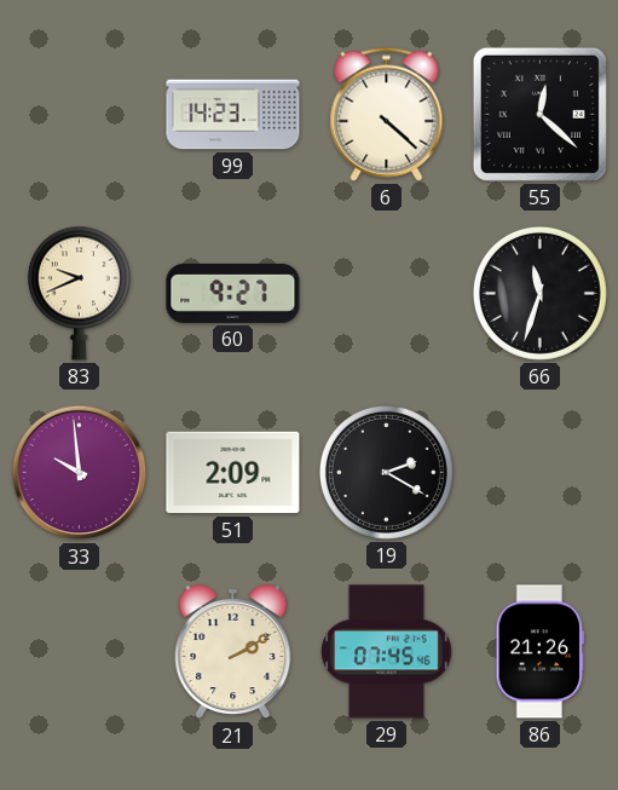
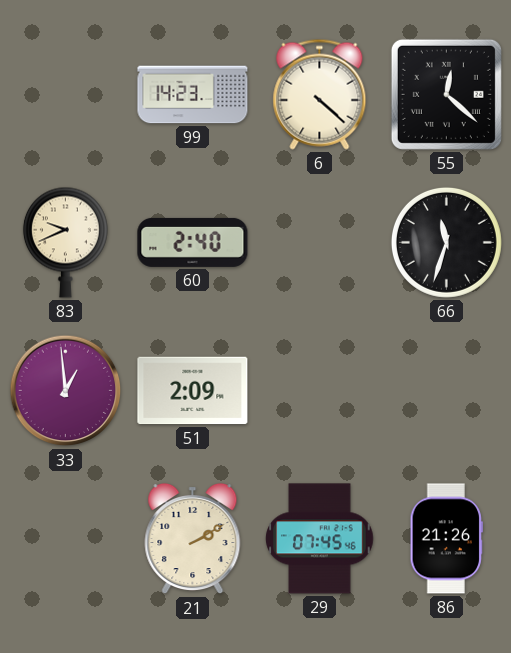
60: 9:27 -> 2:40
33: 9:59 -> 12:59
19: 2:20 -> none
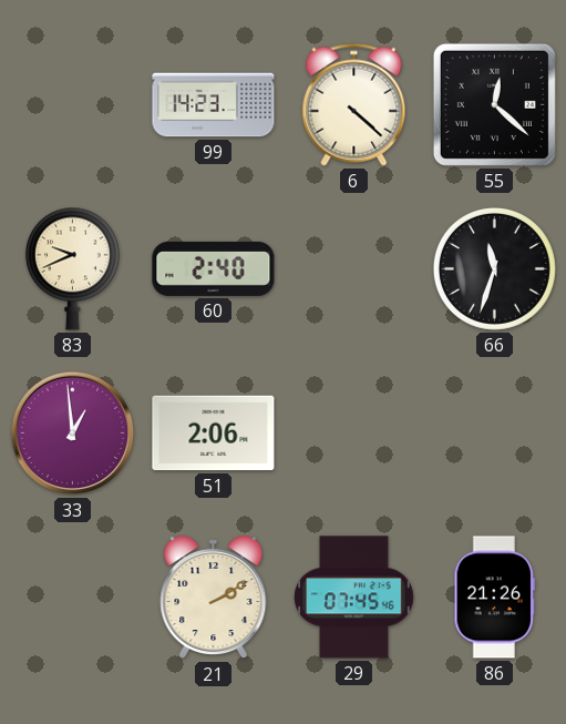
51: 2:09 -> 2:06
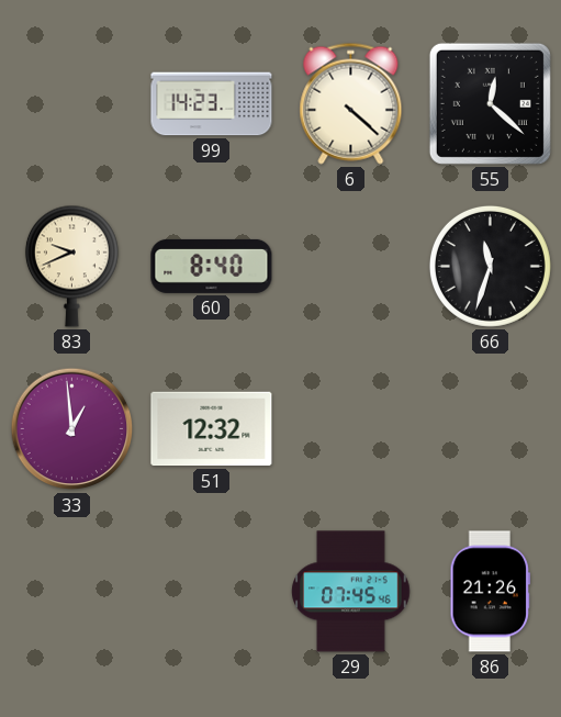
60: 2:40 -> 8:40
51: 2:06 -> 12:32
21: 2:10 -> none
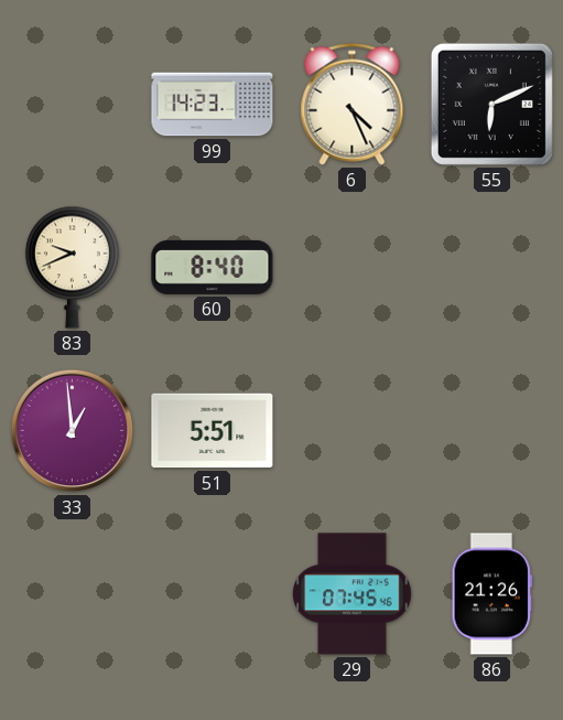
6: 4:22 -> 4:26
55: 12:22 -> 6:11
66: 11:33 -> none
51: 12:32 -> 5:51
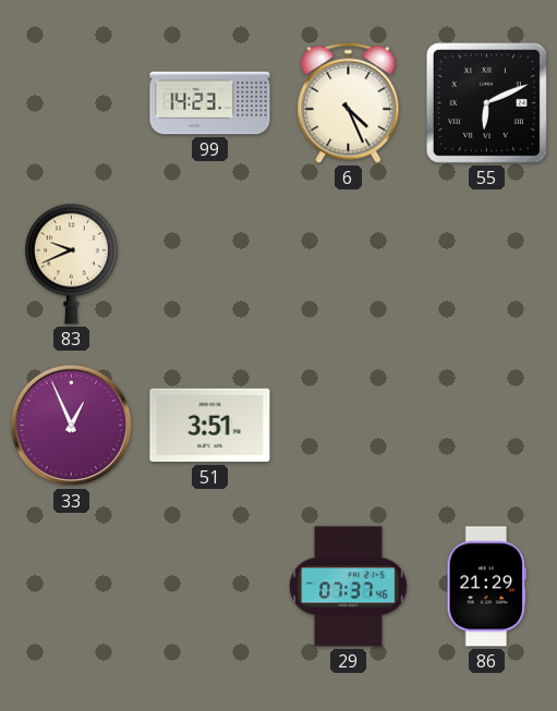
60: 8:40 -> none
33: 12:59 -> 12:56
51: 5:51 -> 3:51
29: 07:45 -> 07:37
86: 21:26 -> 21:29
